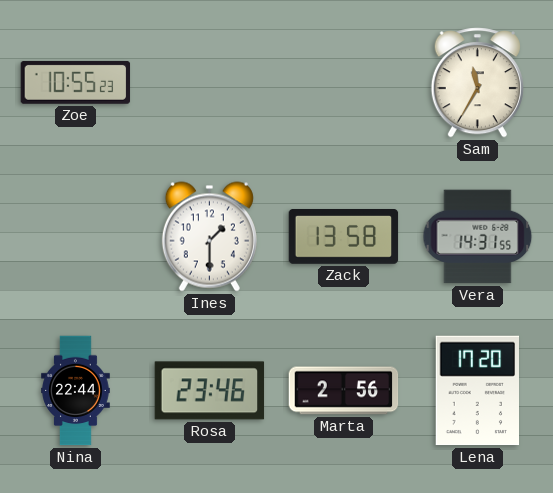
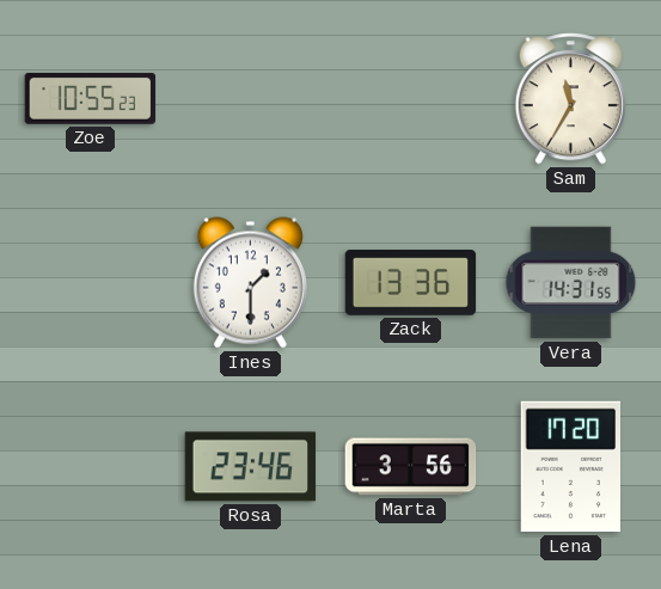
Zack: 13:58 -> 13:36
Nina: 22:44 -> none
Marta: 2:56 -> 3:56
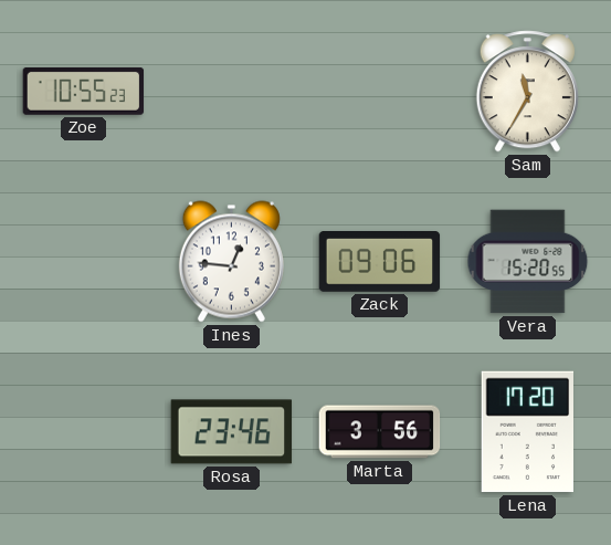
Ines: 1:30 -> 12:46
Zack: 13:36 -> 09:06
Vera: 14:31 -> 15:20
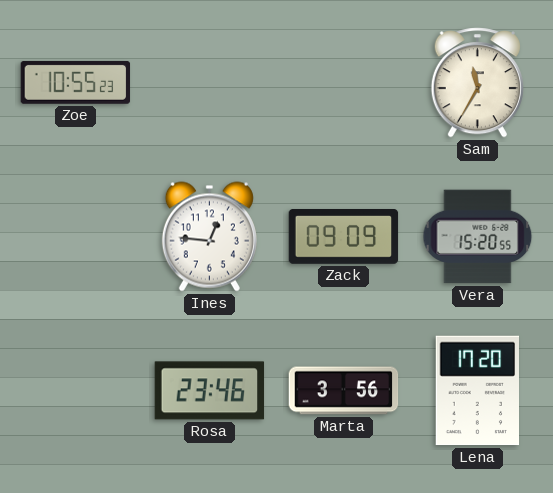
Zack: 09:06 -> 09:09
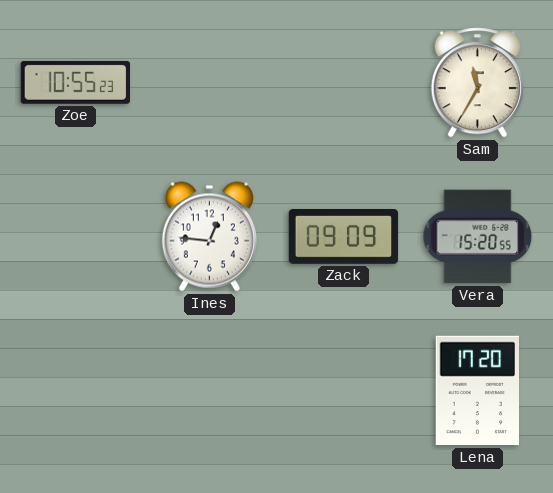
Rosa: 23:46 -> none
Marta: 3:56 -> none
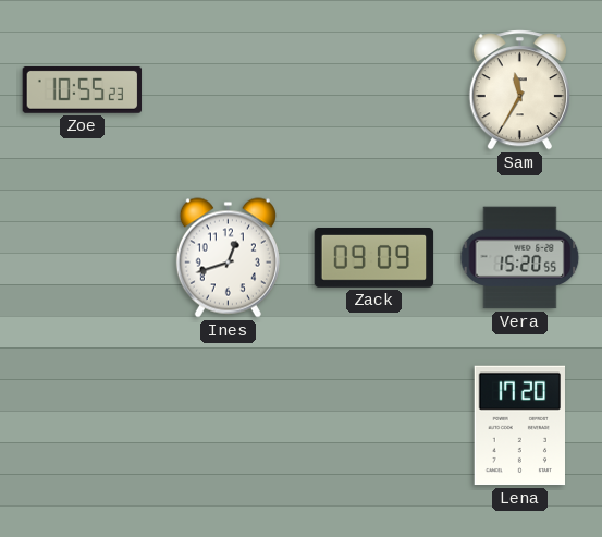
Ines: 12:46 -> 12:42
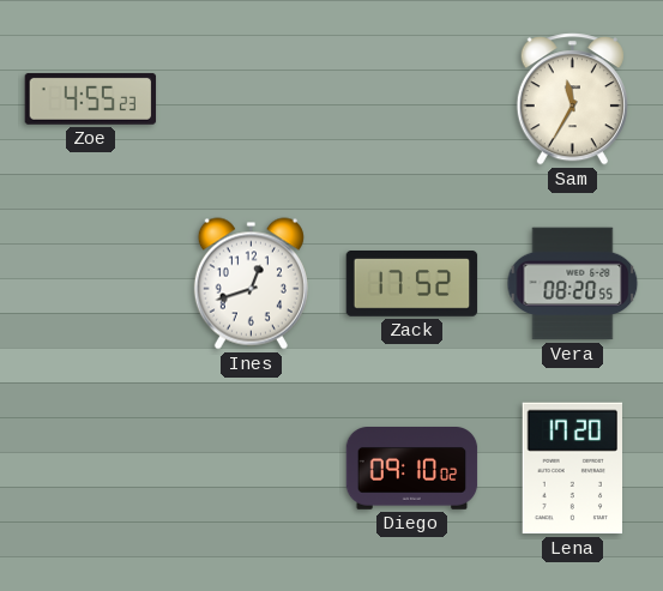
Zoe: 10:55 -> 4:55
Zack: 09:09 -> 17:52
Vera: 15:20 -> 08:20
Diego: none -> 09:10
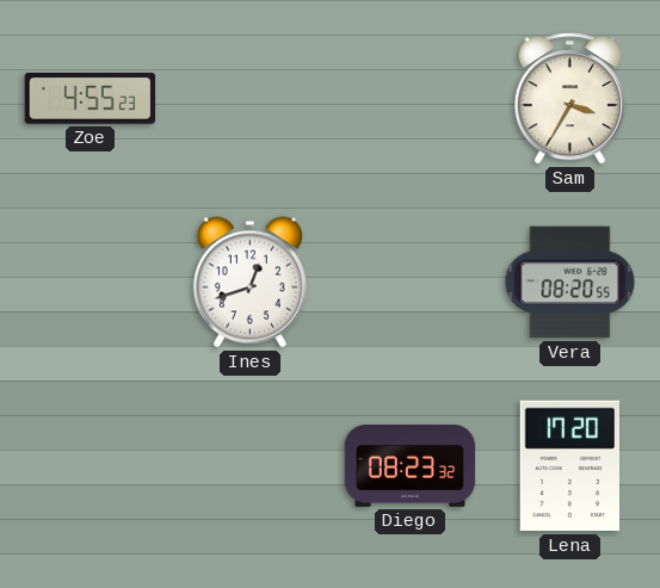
Sam: 11:35 -> 3:35
Zack: 17:52 -> none
Diego: 09:10 -> 08:23
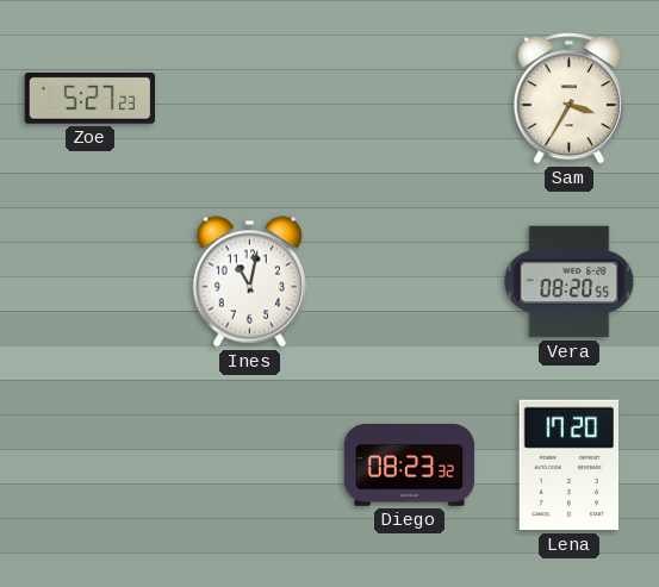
Zoe: 4:55 -> 5:27
Ines: 12:42 -> 11:02
